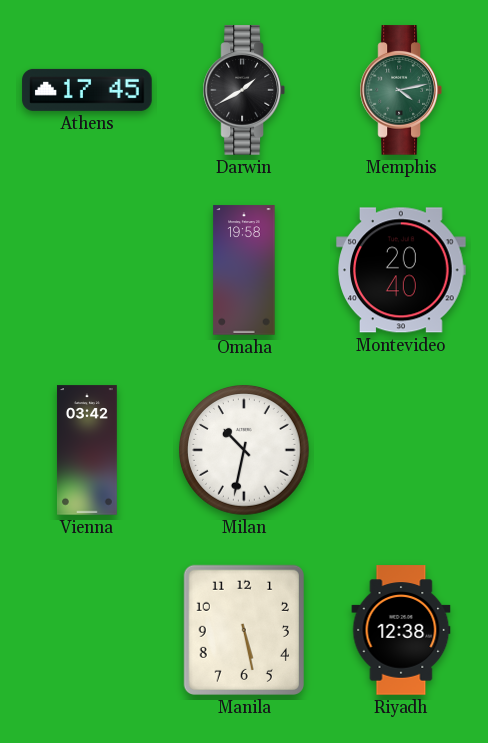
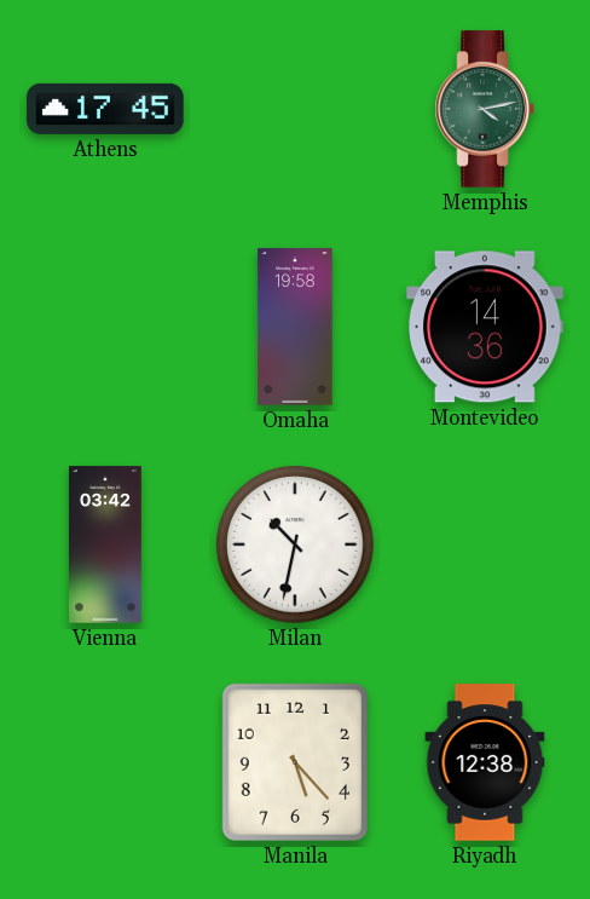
Darwin: 1:40 -> none
Montevideo: 20:40 -> 14:36
Manila: 5:28 -> 5:23
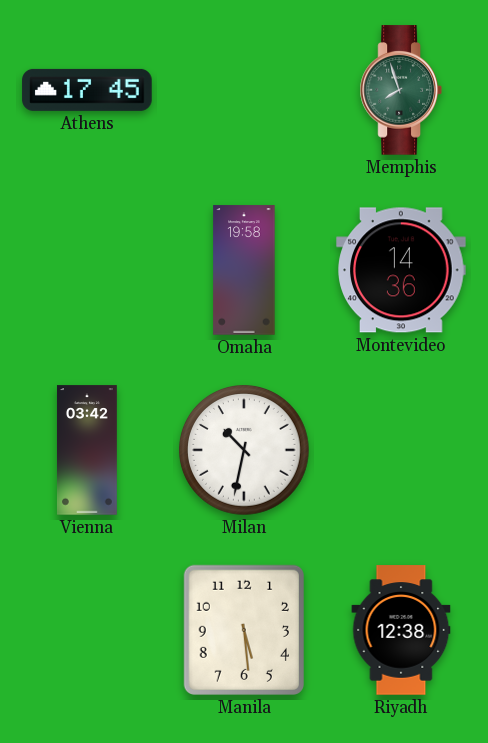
Memphis: 4:13 -> 7:57
Manila: 5:23 -> 5:29
